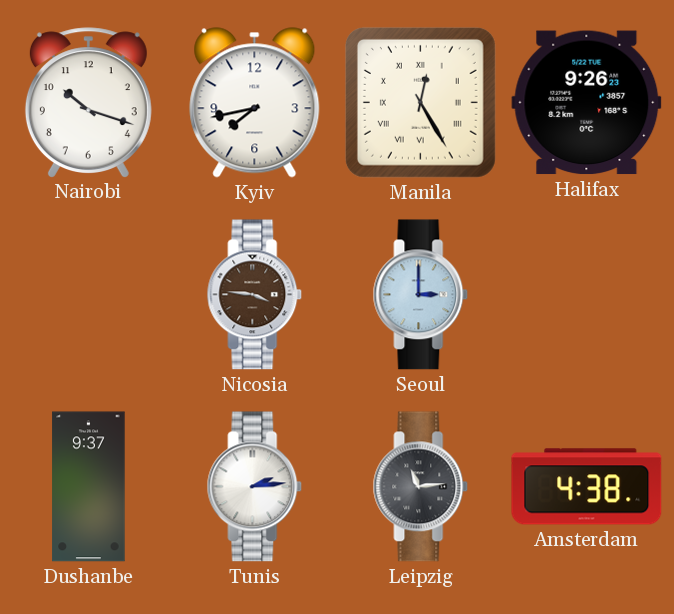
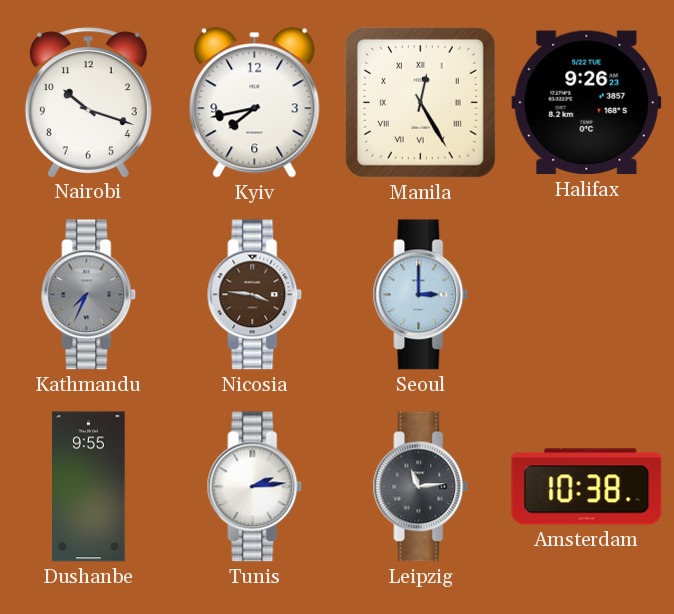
Kathmandu: none -> 7:34
Dushanbe: 9:37 -> 9:55
Amsterdam: 4:38 -> 10:38
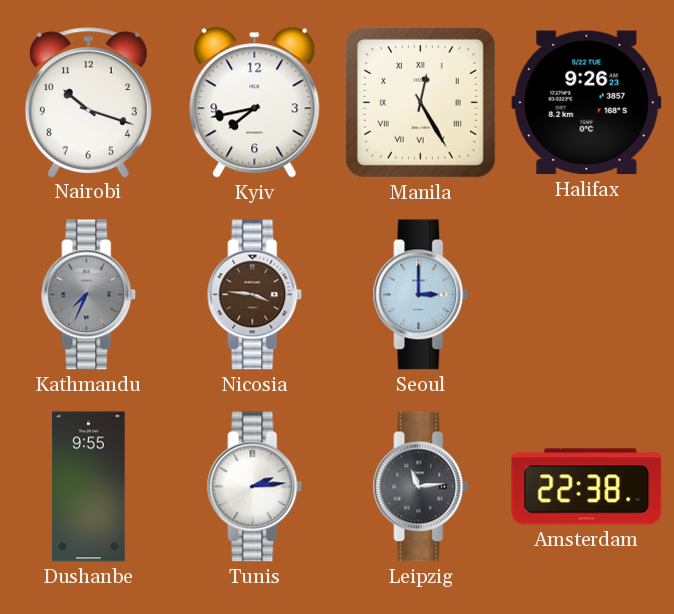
Amsterdam: 10:38 -> 22:38
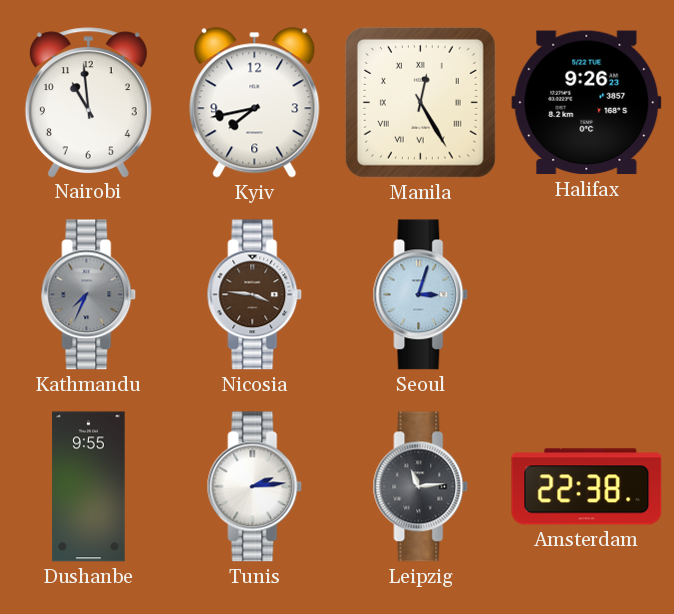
Nairobi: 10:18 -> 10:59
Seoul: 3:00 -> 3:03
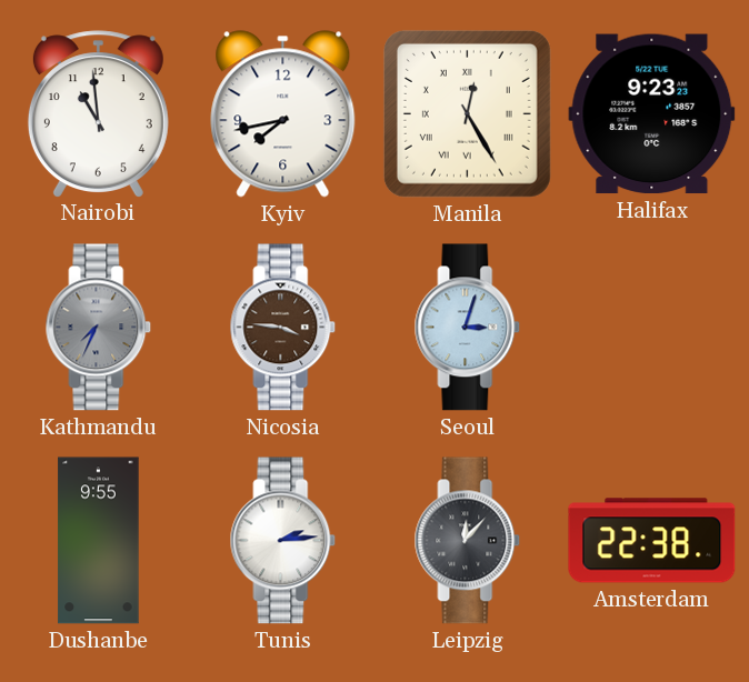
Halifax: 9:26 -> 9:23
Leipzig: 11:14 -> 12:07
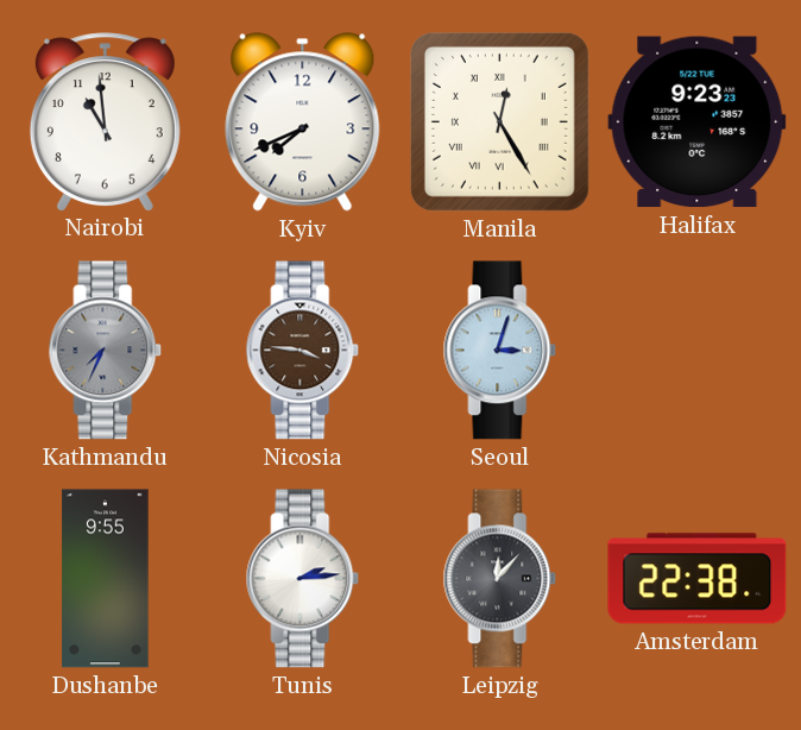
Kyiv: 7:43 -> 7:41
